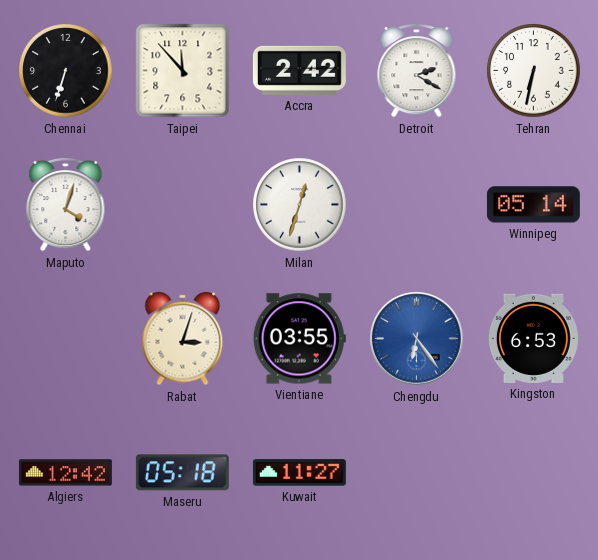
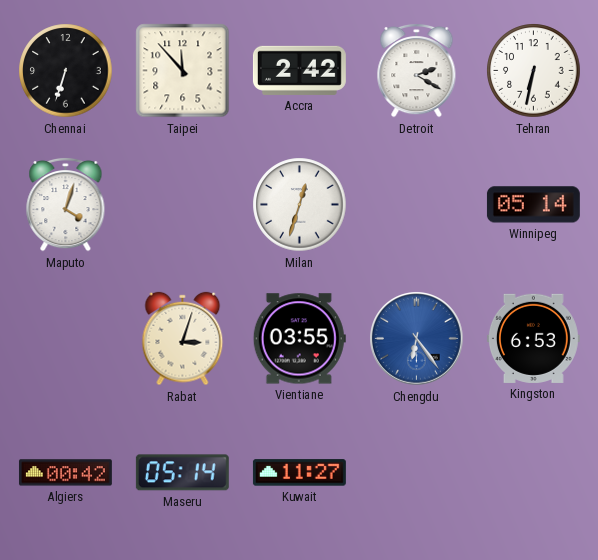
Algiers: 12:42 -> 00:42
Maseru: 05:18 -> 05:14
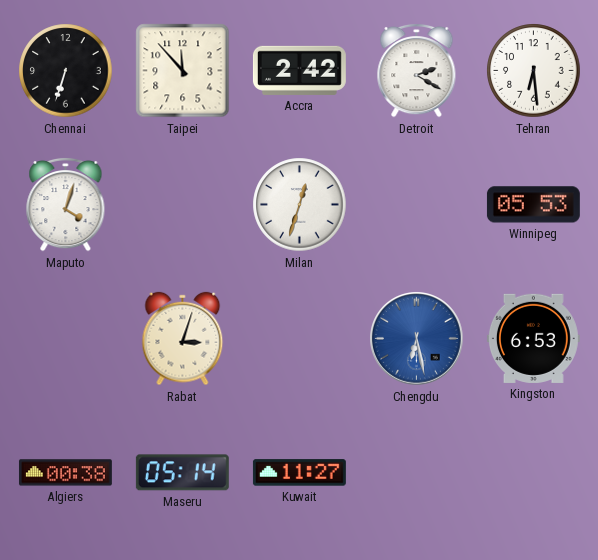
Tehran: 6:32 -> 6:29
Winnipeg: 05:14 -> 05:53
Vientiane: 03:55 -> none
Chengdu: 6:24 -> 6:28
Algiers: 00:42 -> 00:38
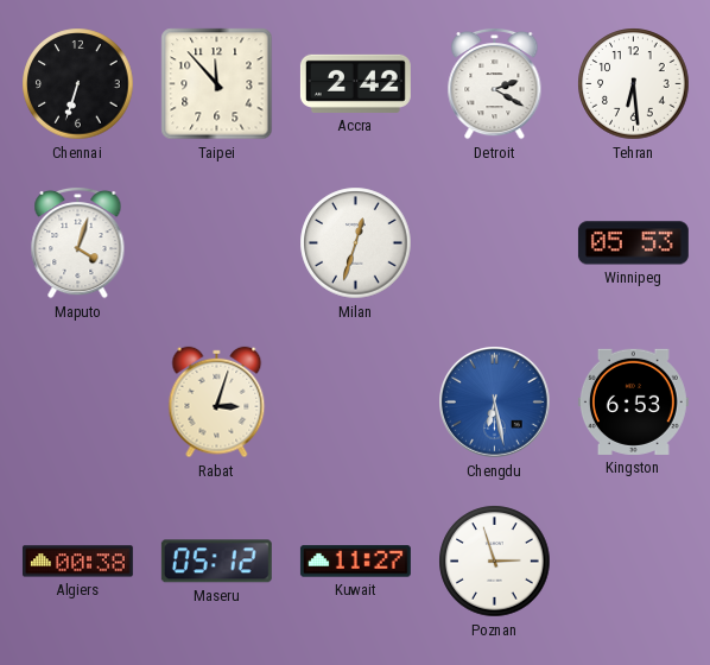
Maseru: 05:14 -> 05:12
Poznan: none -> 2:57
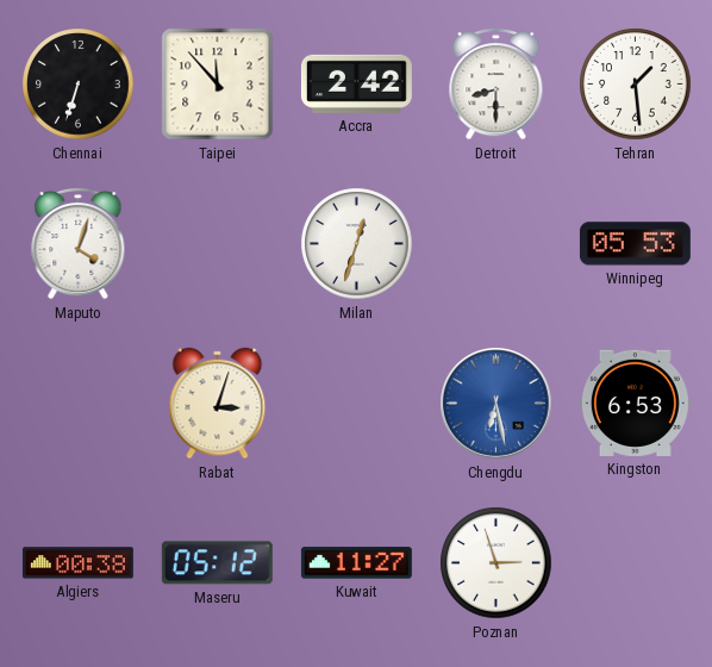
Detroit: 2:20 -> 8:30
Tehran: 6:29 -> 1:29
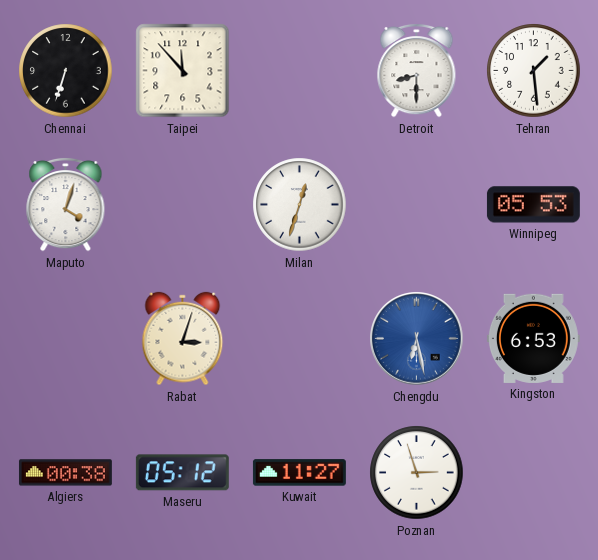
Accra: 2:42 -> none
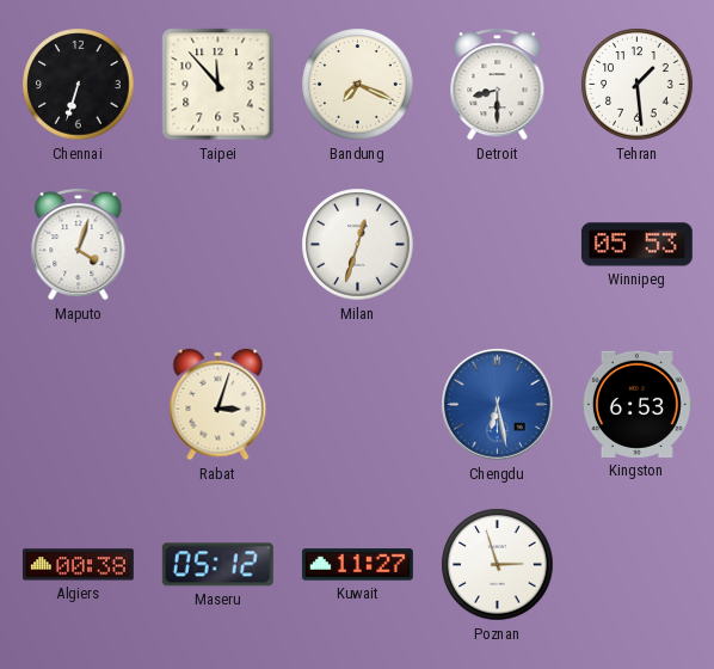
Bandung: none -> 7:19
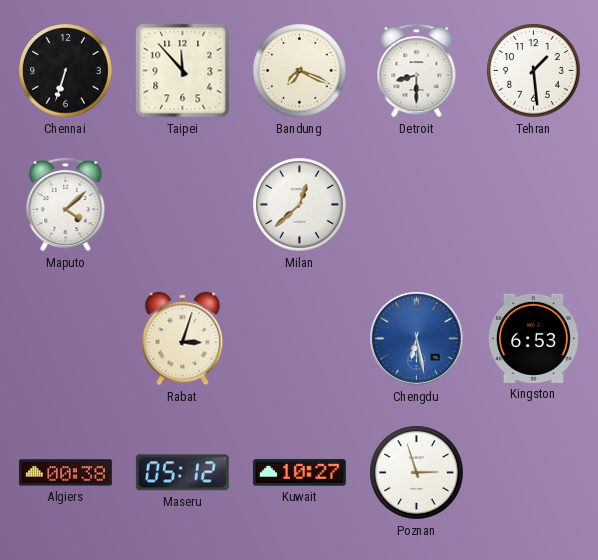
Maputo: 4:03 -> 4:08
Milan: 12:33 -> 12:38
Winnipeg: 05:53 -> none
Kuwait: 11:27 -> 10:27
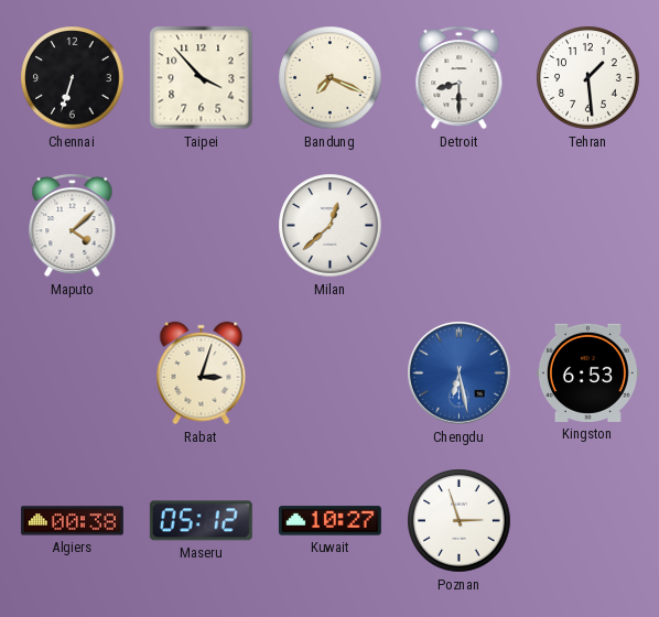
Taipei: 11:53 -> 3:53
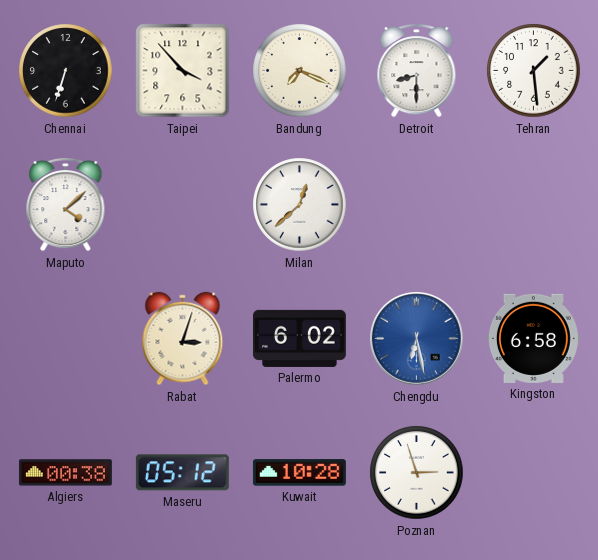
Palermo: none -> 6:02
Kingston: 6:53 -> 6:58
Kuwait: 10:27 -> 10:28
